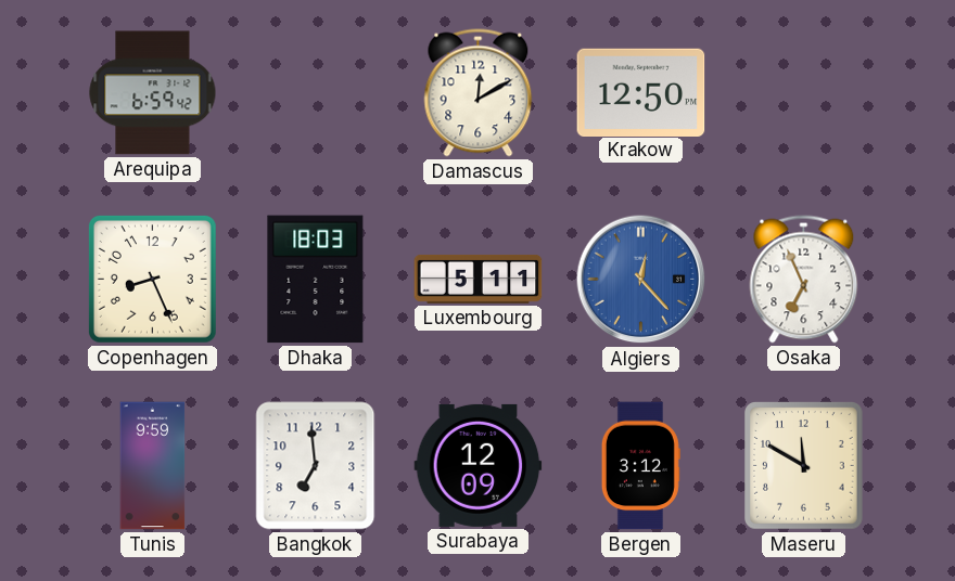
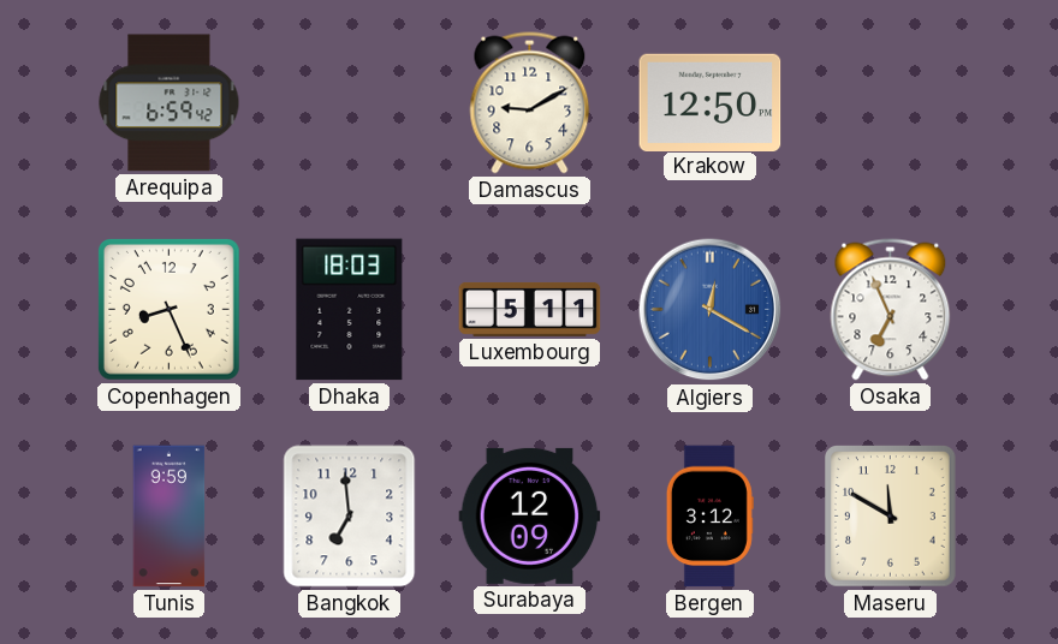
Damascus: 12:10 -> 9:10
Algiers: 12:23 -> 12:20
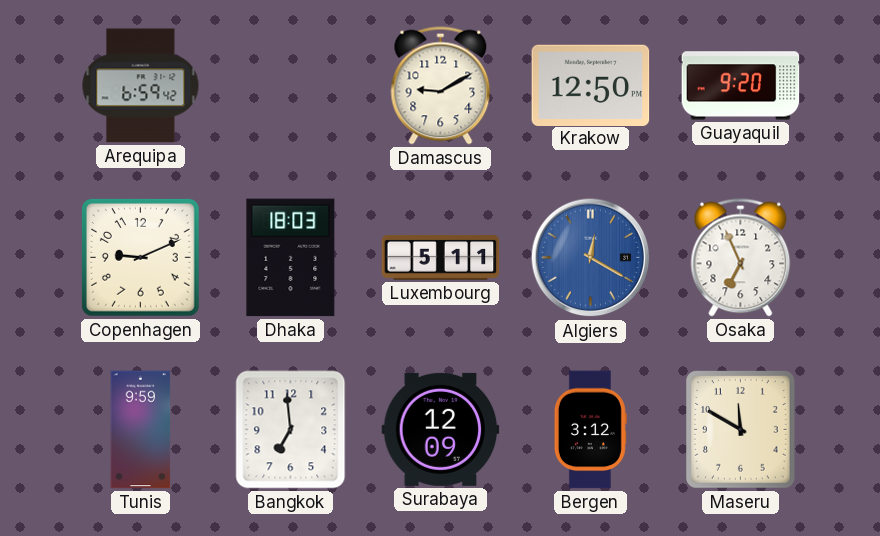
Guayaquil: none -> 9:20
Copenhagen: 8:26 -> 9:11
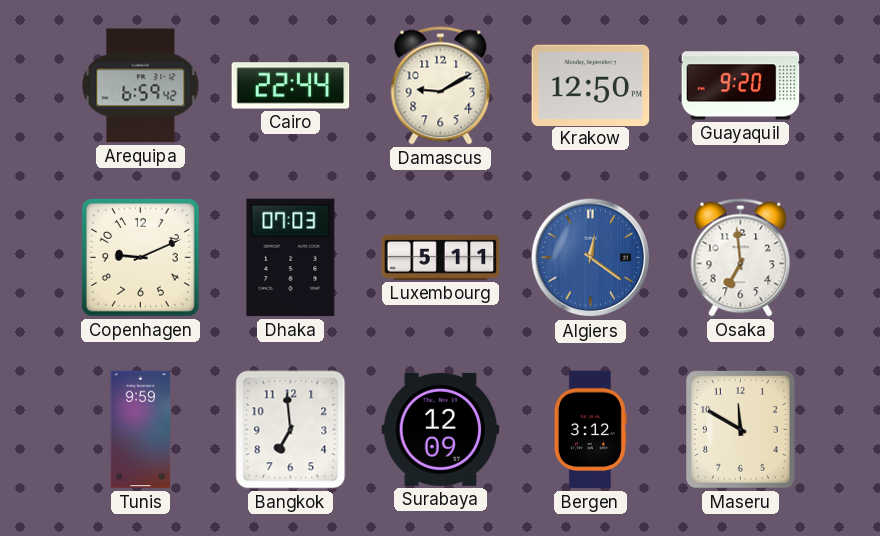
Cairo: none -> 22:44
Dhaka: 18:03 -> 07:03
Algiers: 12:20 -> 12:21
Osaka: 6:56 -> 6:59
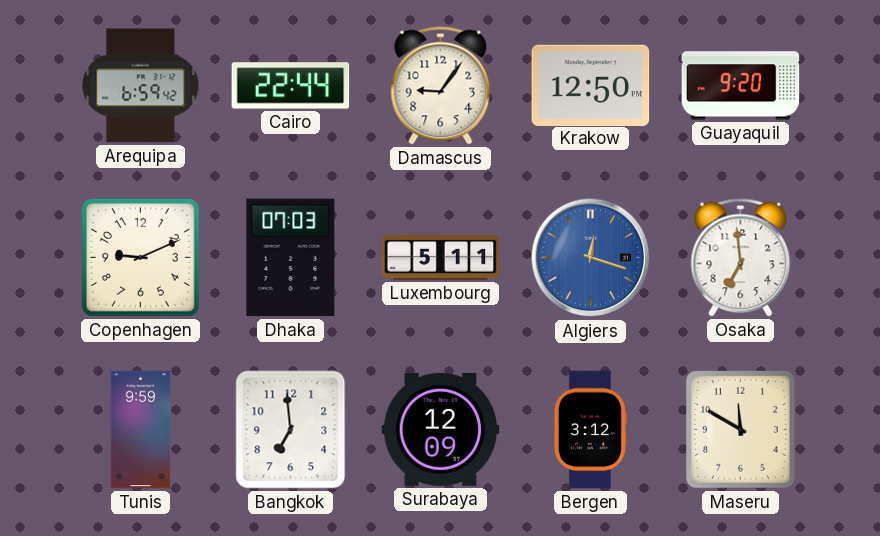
Damascus: 9:10 -> 9:06
Algiers: 12:21 -> 12:18
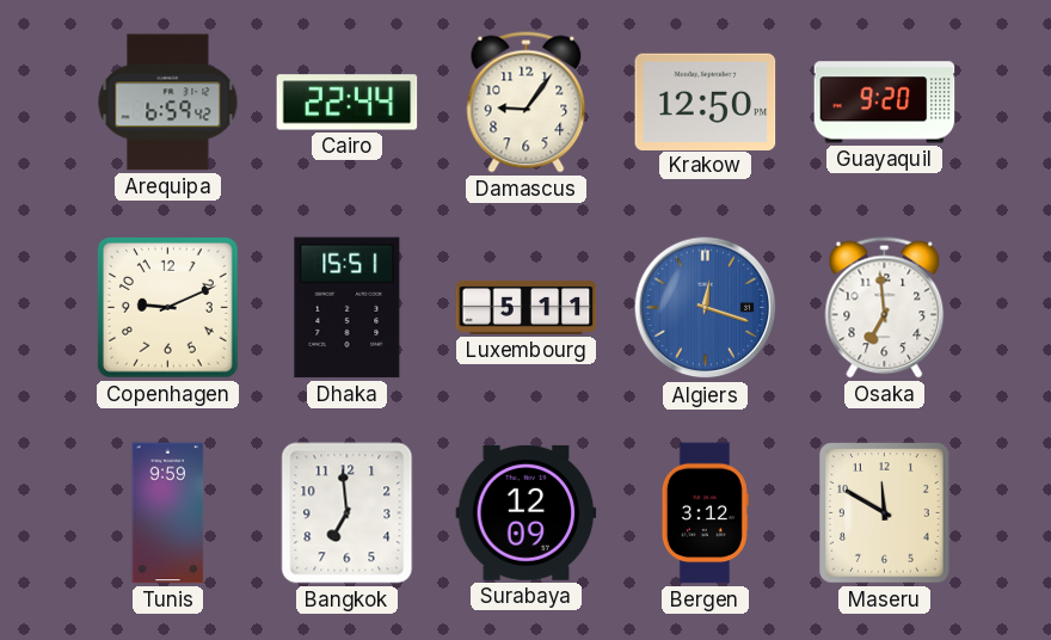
Dhaka: 07:03 -> 15:51
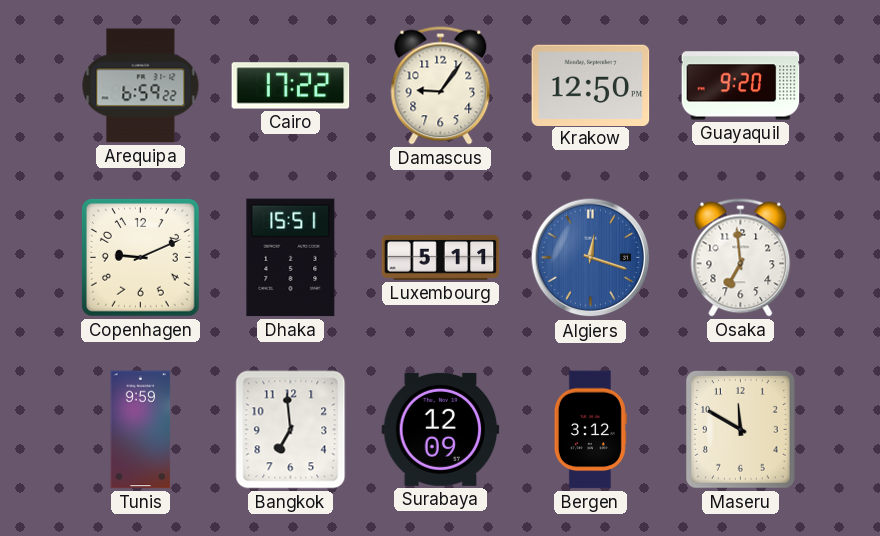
Arequipa: 6:59:42 -> 6:59:22
Cairo: 22:44 -> 17:22
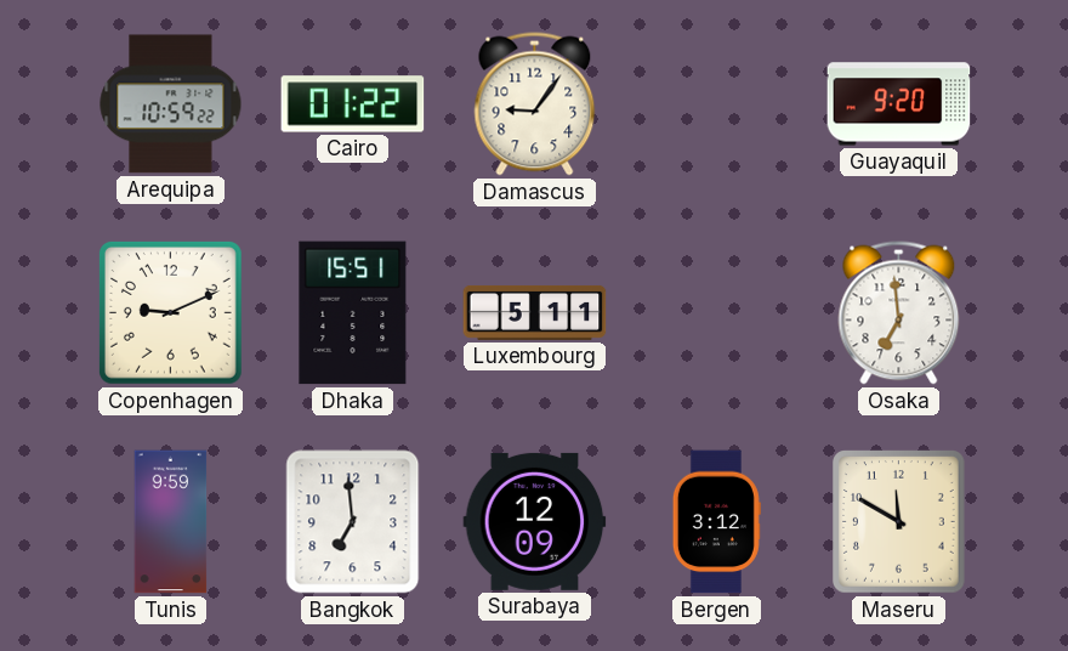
Arequipa: 6:59 -> 10:59
Cairo: 17:22 -> 01:22
Krakow: 12:50 -> none
Algiers: 12:18 -> none
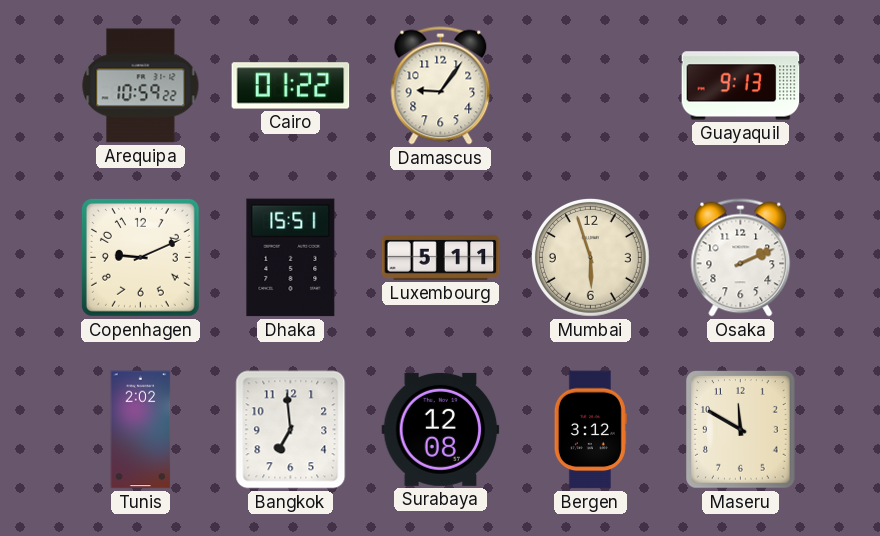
Guayaquil: 9:20 -> 9:13
Mumbai: none -> 5:57
Osaka: 6:59 -> 2:11
Tunis: 9:59 -> 2:02
Surabaya: 12:09 -> 12:08
